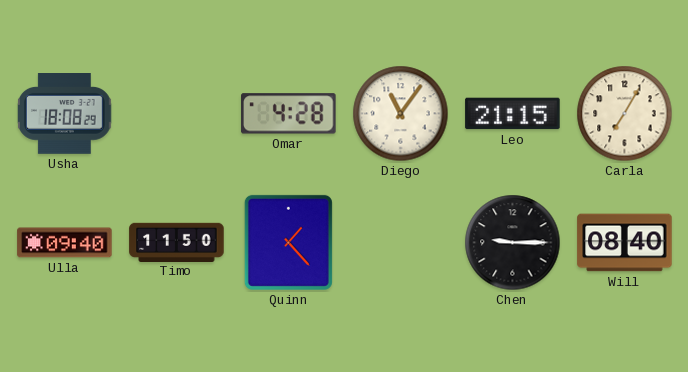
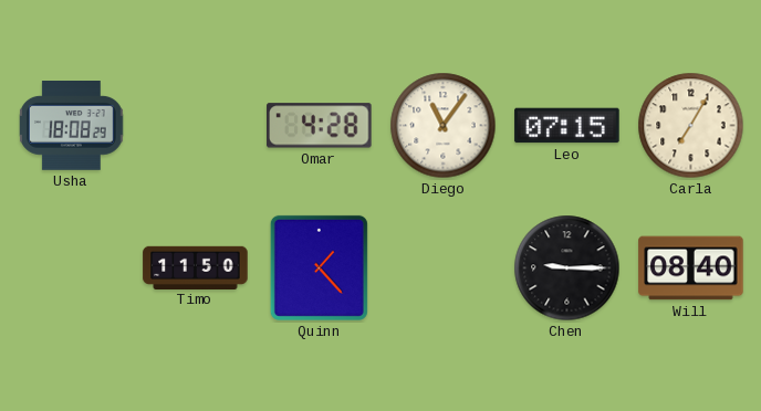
Leo: 21:15 -> 07:15
Ulla: 09:40 -> none
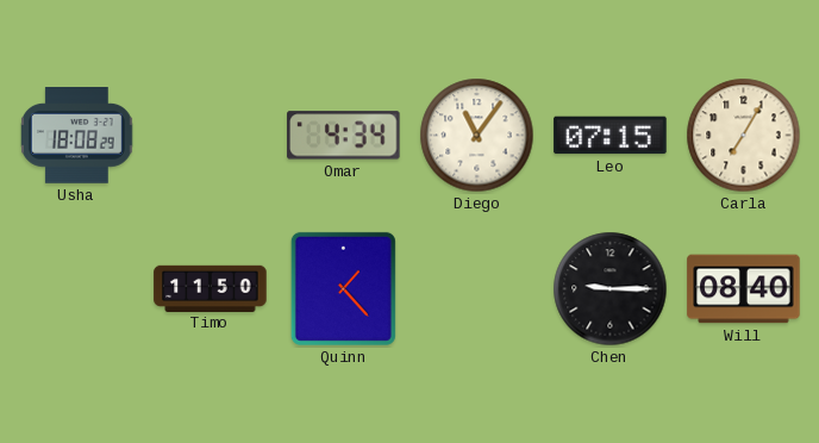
Omar: 4:28 -> 4:34
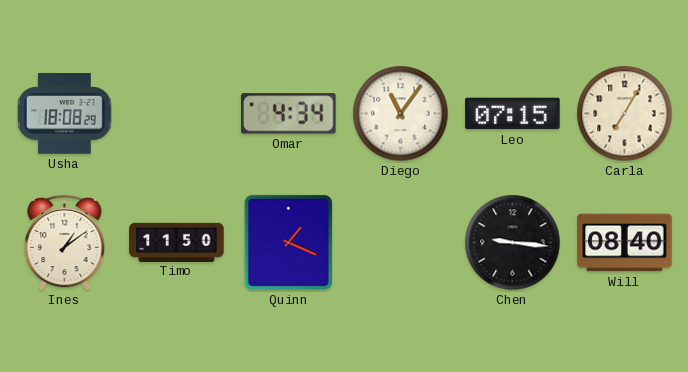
Ines: none -> 1:09
Quinn: 1:23 -> 1:19
Chen: 9:15 -> 9:16
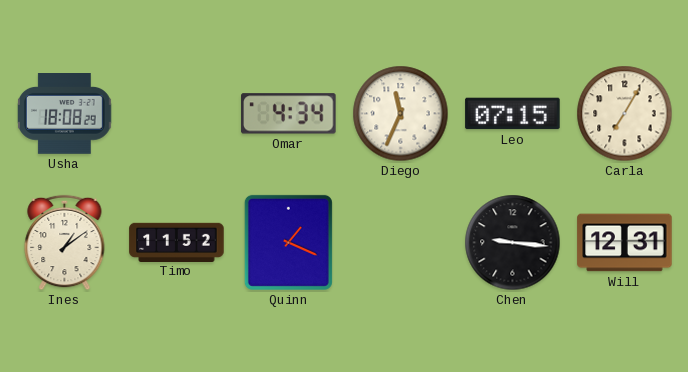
Diego: 11:06 -> 11:34
Timo: 11:50 -> 11:52
Will: 08:40 -> 12:31
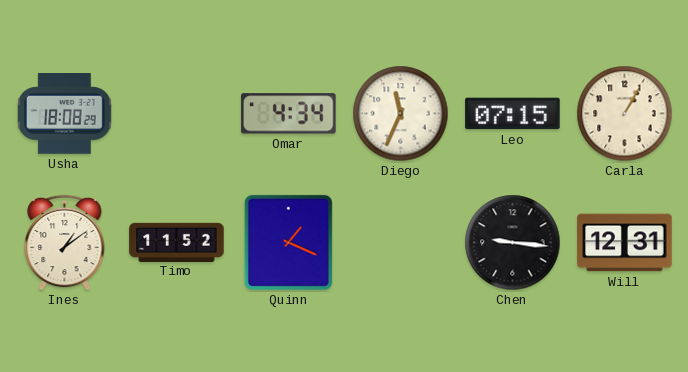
Carla: 7:05 -> 1:05
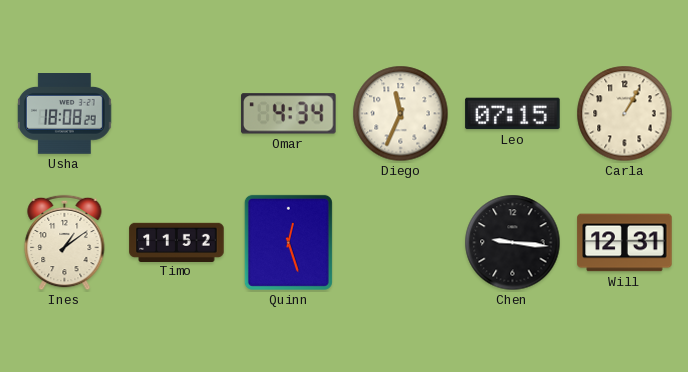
Quinn: 1:19 -> 12:27
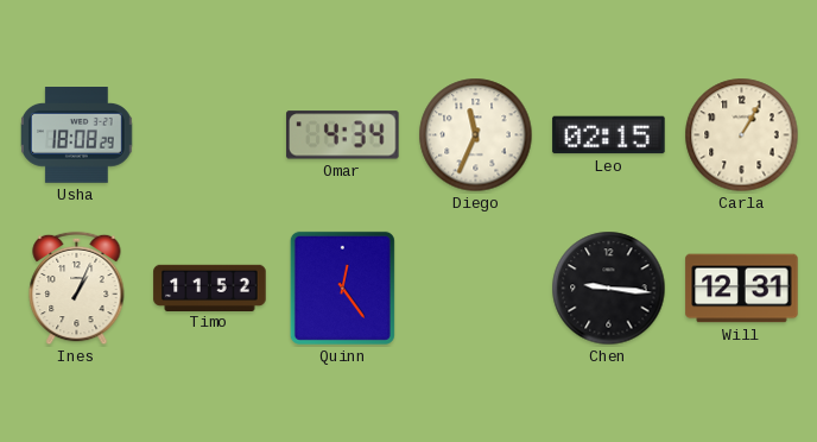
Leo: 07:15 -> 02:15
Ines: 1:09 -> 1:04
Quinn: 12:27 -> 12:24
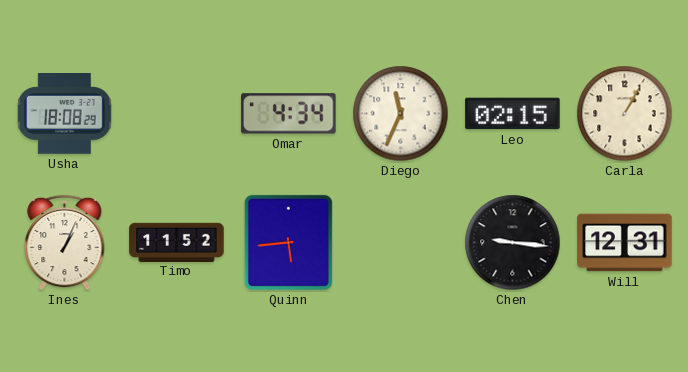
Quinn: 12:24 -> 5:44
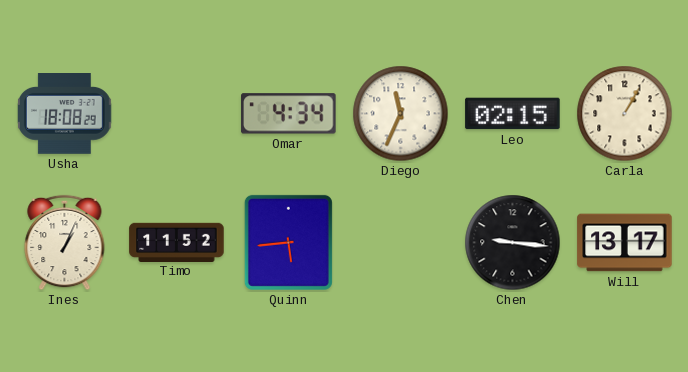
Will: 12:31 -> 13:17
